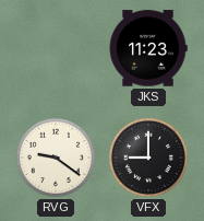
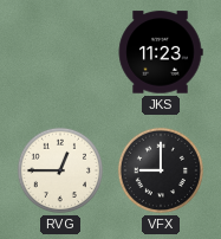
RVG: 9:21 -> 12:45
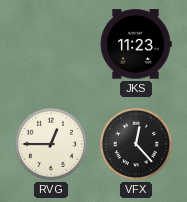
VFX: 9:00 -> 12:23
